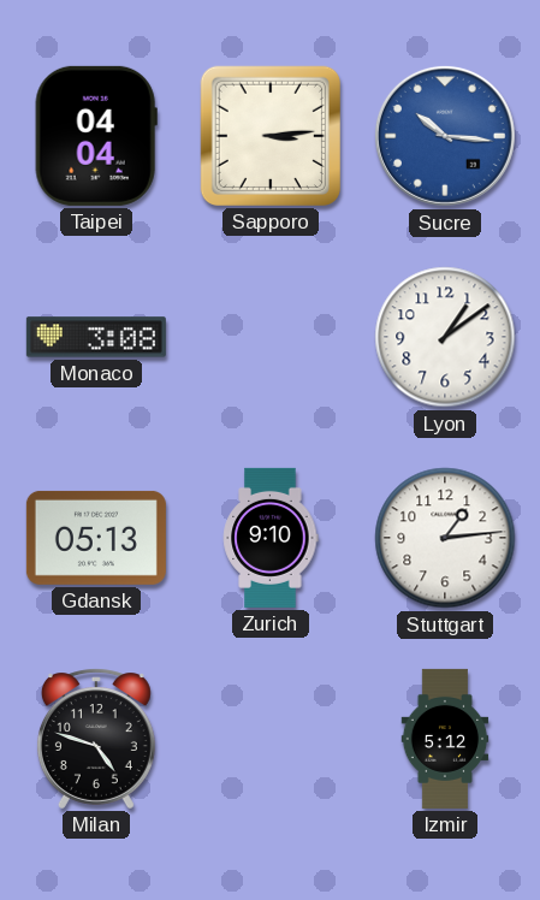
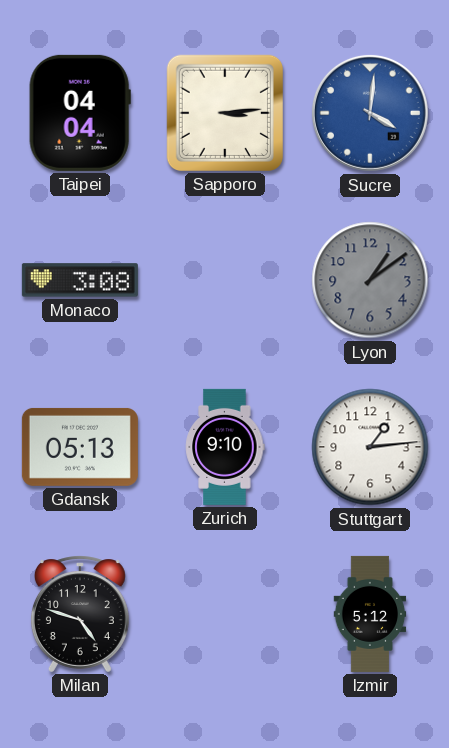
Sucre: 10:16 -> 4:01
Lyon dial: white -> grey
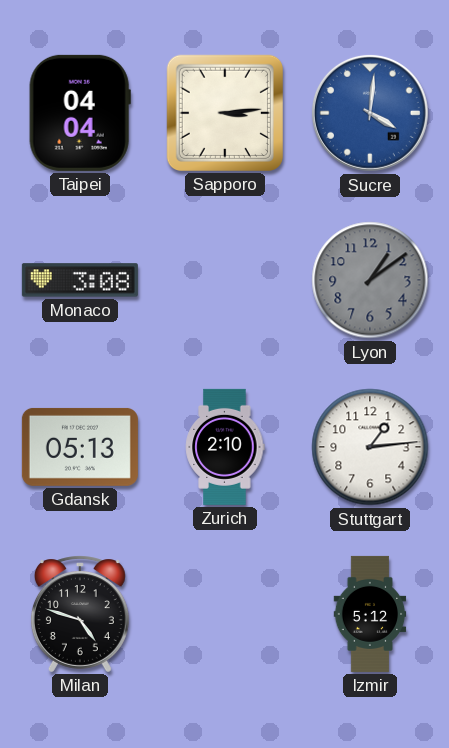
Zurich: 9:10 -> 2:10
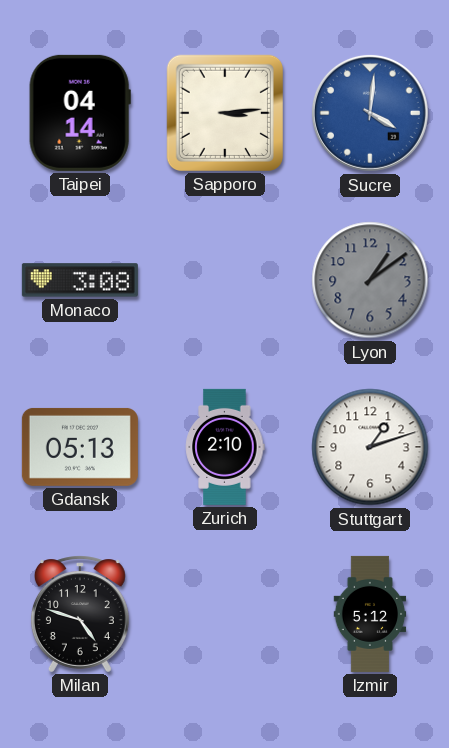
Taipei: 04:04 -> 04:14
Stuttgart: 1:14 -> 1:12
